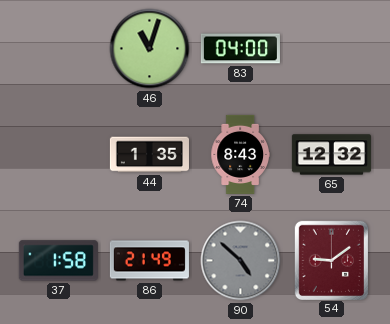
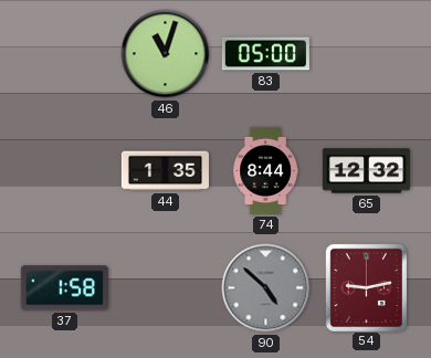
83: 04:00 -> 05:00
74: 8:43 -> 8:44
86: 21:49 -> none
54: 9:09 -> 9:13
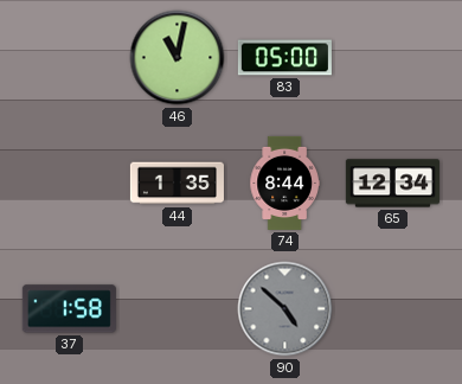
46: 11:03 -> 11:02
65: 12:32 -> 12:34
54: 9:13 -> none
